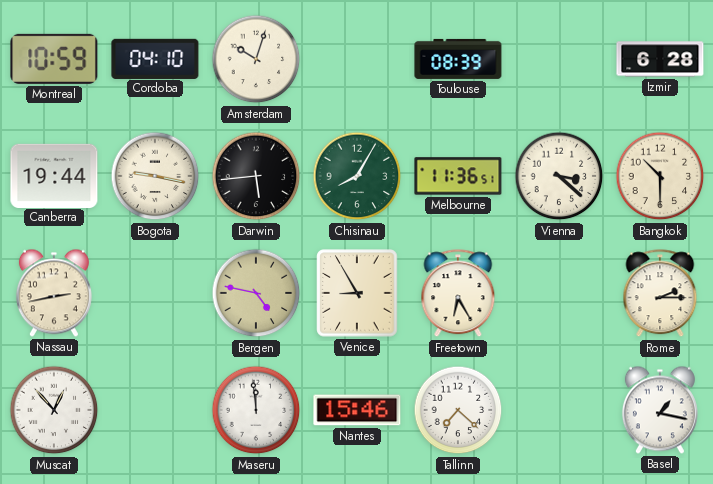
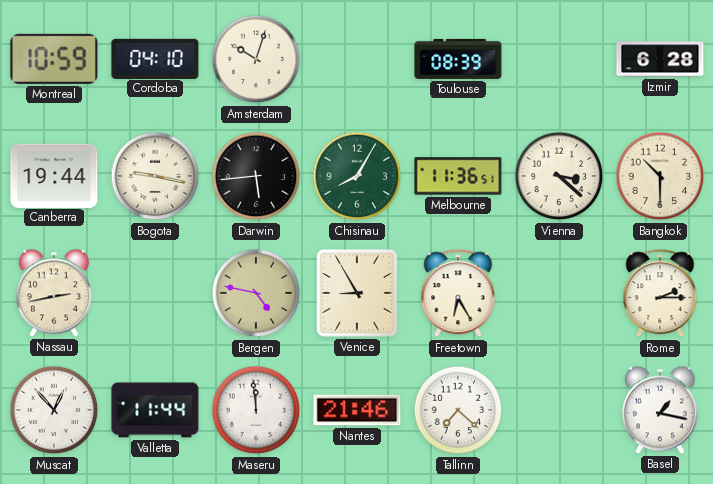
Valletta: none -> 11:44
Nantes: 15:46 -> 21:46
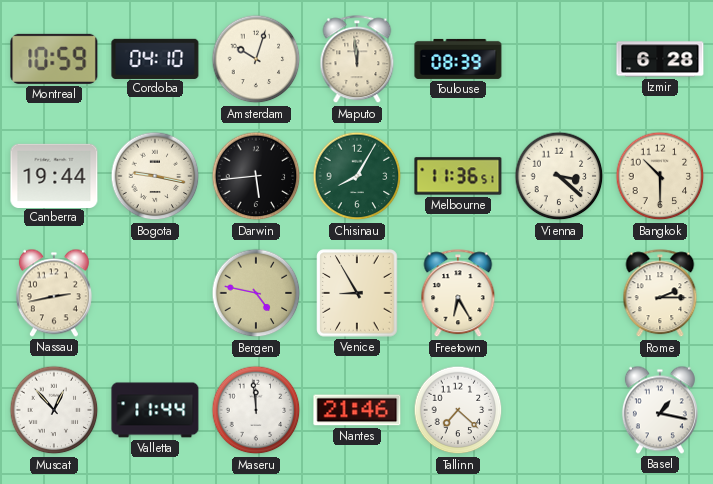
Maputo: none -> 11:59
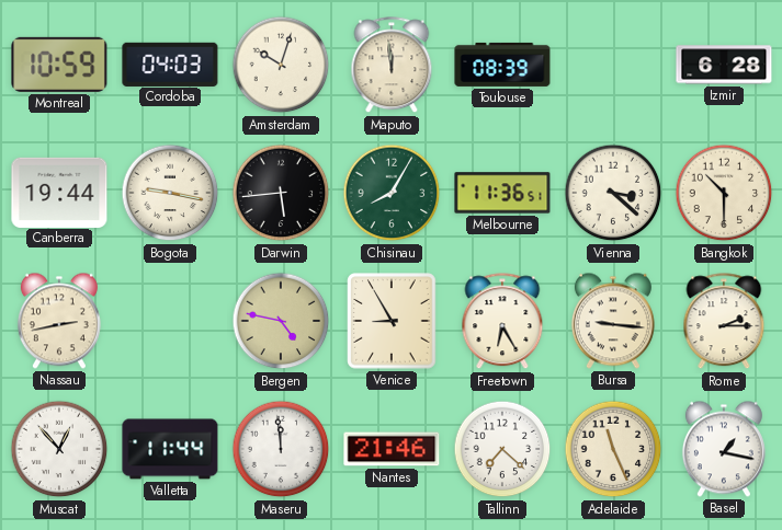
Cordoba: 04:10 -> 04:03
Bursa: none -> 9:16
Adelaide: none -> 11:26
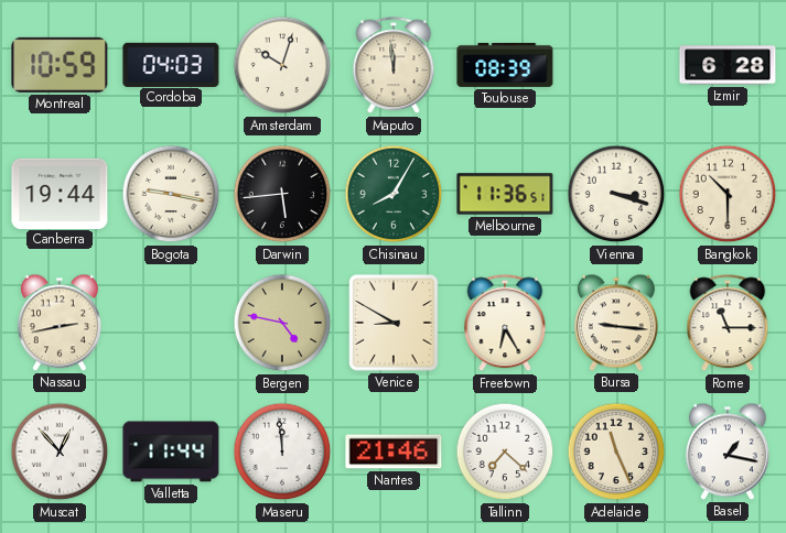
Vienna: 3:22 -> 3:18
Venice: 8:55 -> 8:50
Rome: 2:15 -> 11:15
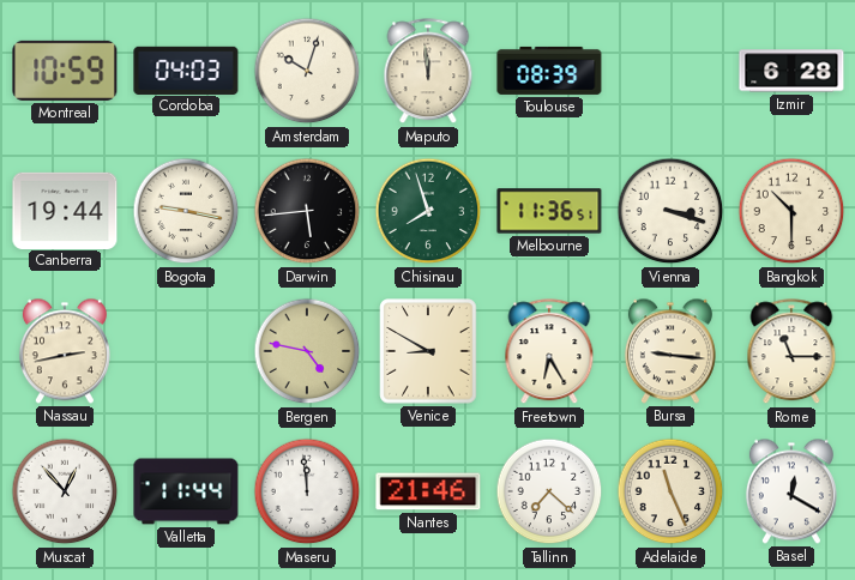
Chisinau: 8:05 -> 7:57
Basel: 1:17 -> 12:20
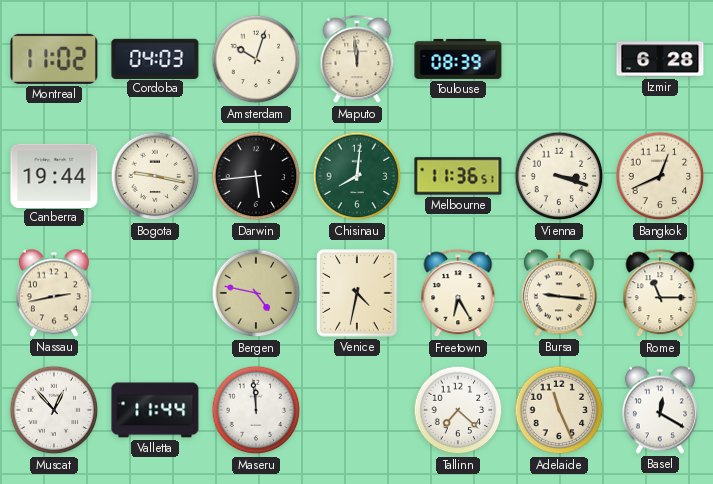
Montreal: 10:59 -> 11:02
Chisinau: 7:57 -> 8:01
Bangkok: 10:30 -> 12:41
Venice: 8:50 -> 4:32
Nantes: 21:46 -> none
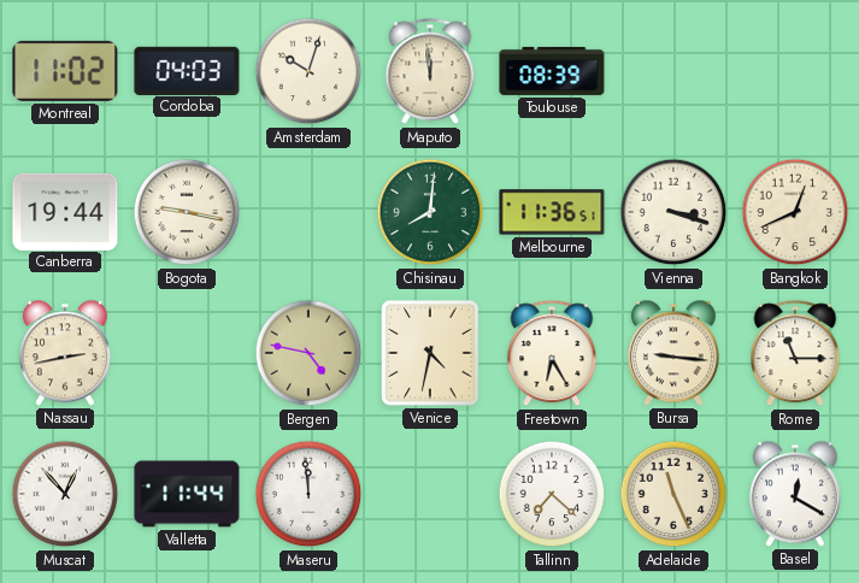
Izmir: 6:28 -> none
Darwin: 5:44 -> none
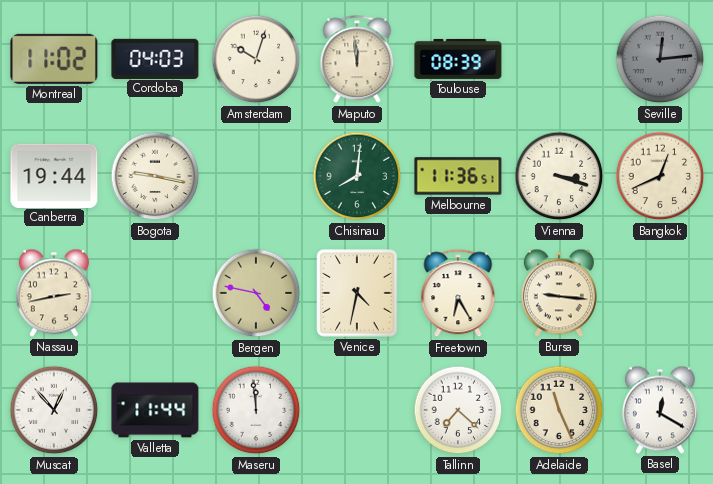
Seville: none -> 12:14
Rome: 11:15 -> none
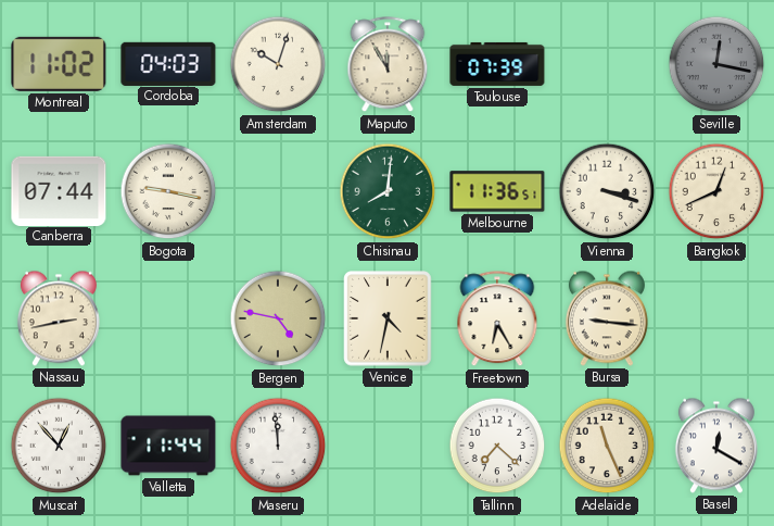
Maputo: 11:59 -> 11:55
Toulouse: 08:39 -> 07:39
Seville: 12:14 -> 12:17
Canberra: 19:44 -> 07:44
